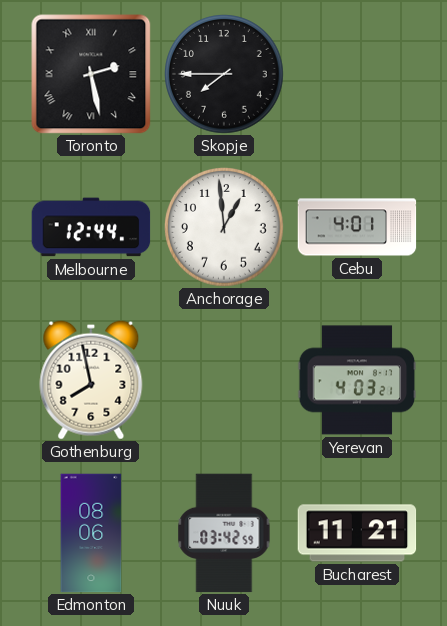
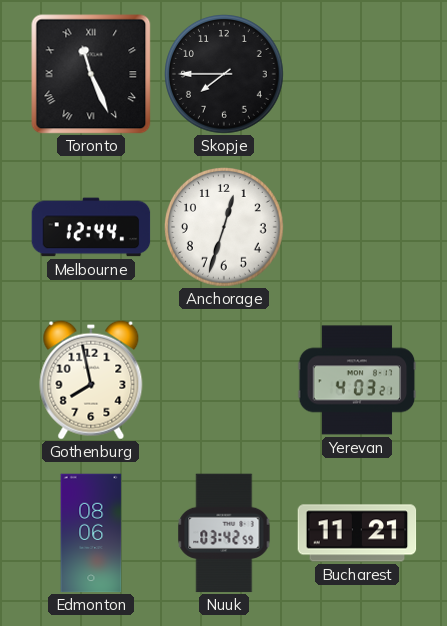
Toronto: 2:28 -> 11:26
Anchorage: 12:59 -> 12:33
Cebu: 4:01 -> none
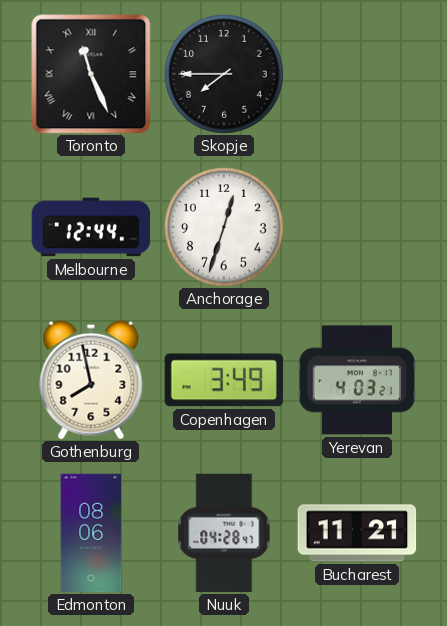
Copenhagen: none -> 3:49
Nuuk: 03:42 -> 04:28
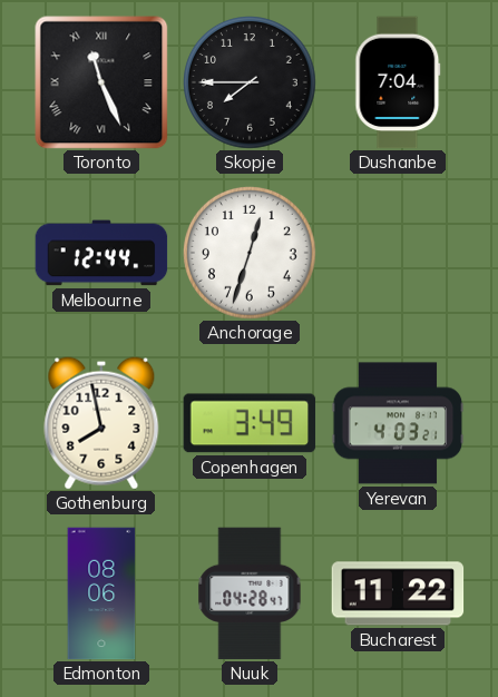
Dushanbe: none -> 7:04
Bucharest: 11:21 -> 11:22
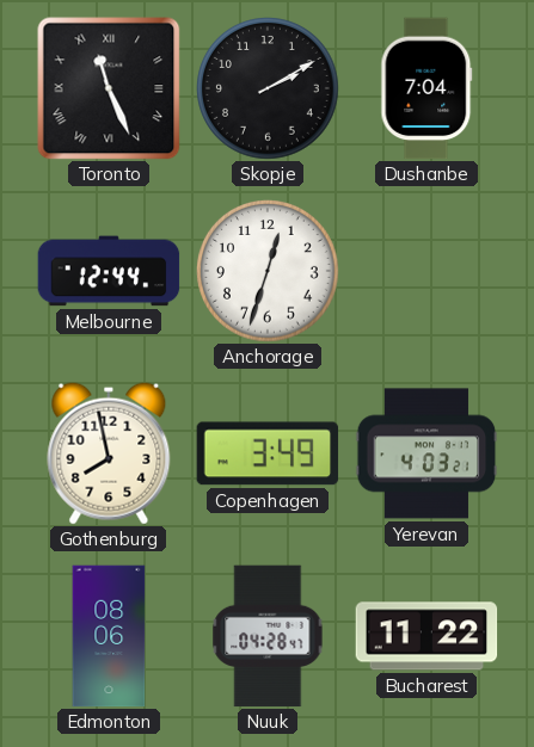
Skopje: 7:45 -> 2:10
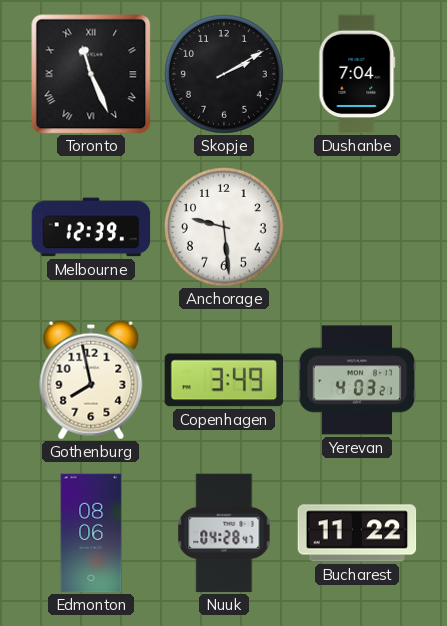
Melbourne: 12:44 -> 12:39
Anchorage: 12:33 -> 9:29
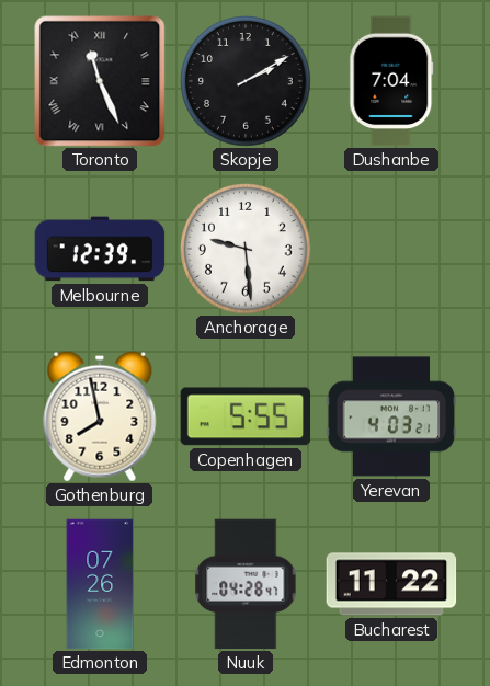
Copenhagen: 3:49 -> 5:55
Edmonton: 08:06 -> 07:26
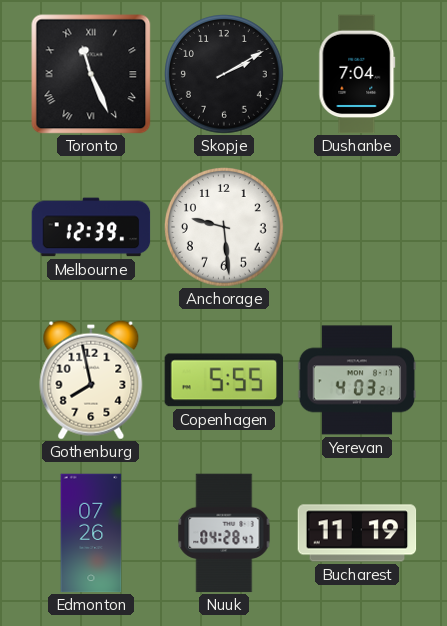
Bucharest: 11:22 -> 11:19
